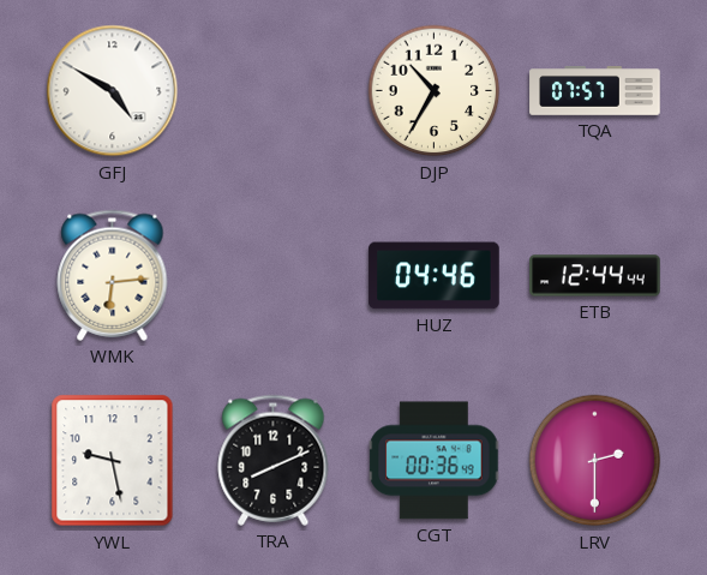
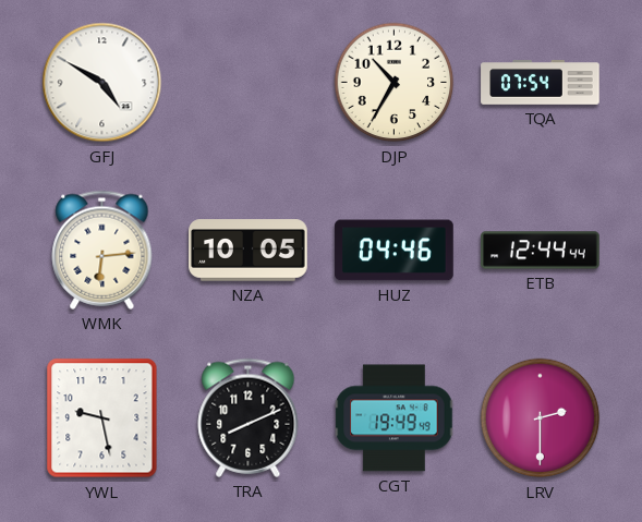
TQA: 07:57 -> 07:54
NZA: none -> 10:05
CGT: 00:36 -> 19:49
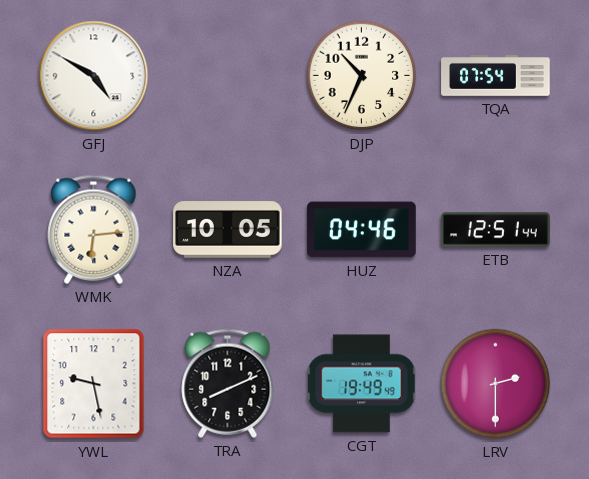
DJP: 10:35 -> 10:34
ETB: 12:44 -> 12:51
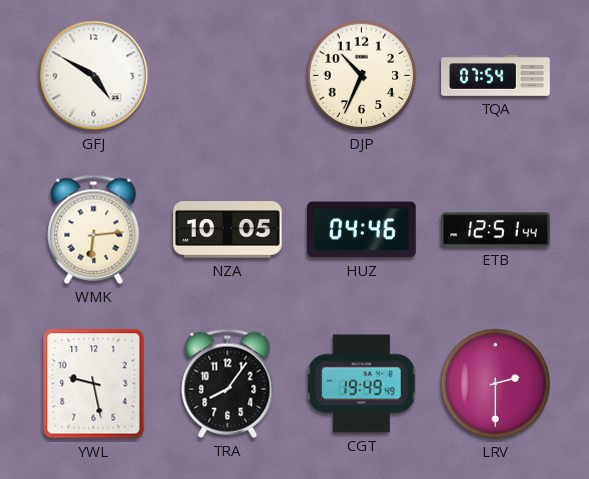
TRA: 8:11 -> 8:06
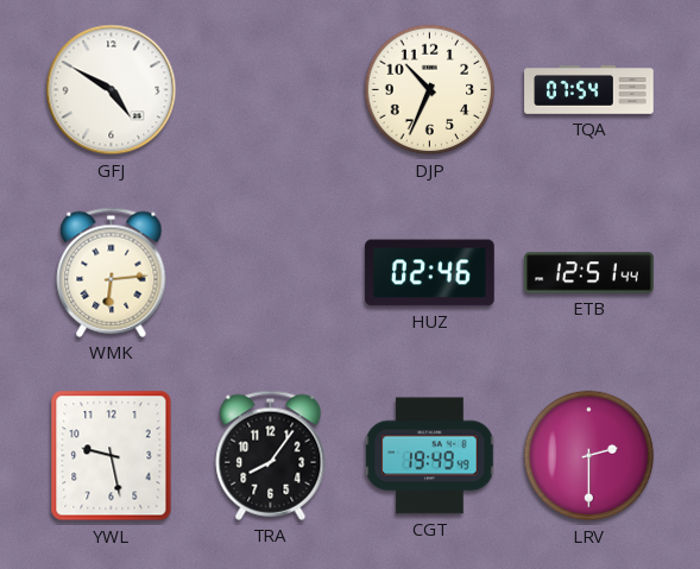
NZA: 10:05 -> none
HUZ: 04:46 -> 02:46
